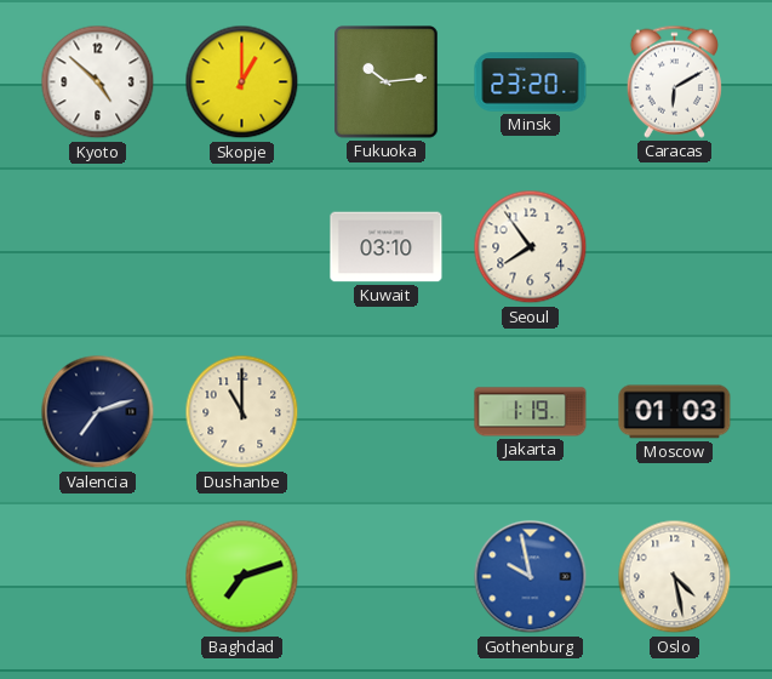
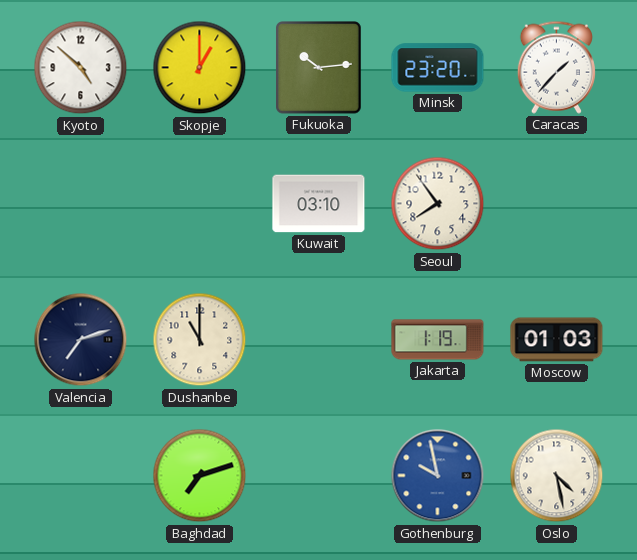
Caracas: 6:10 -> 1:37
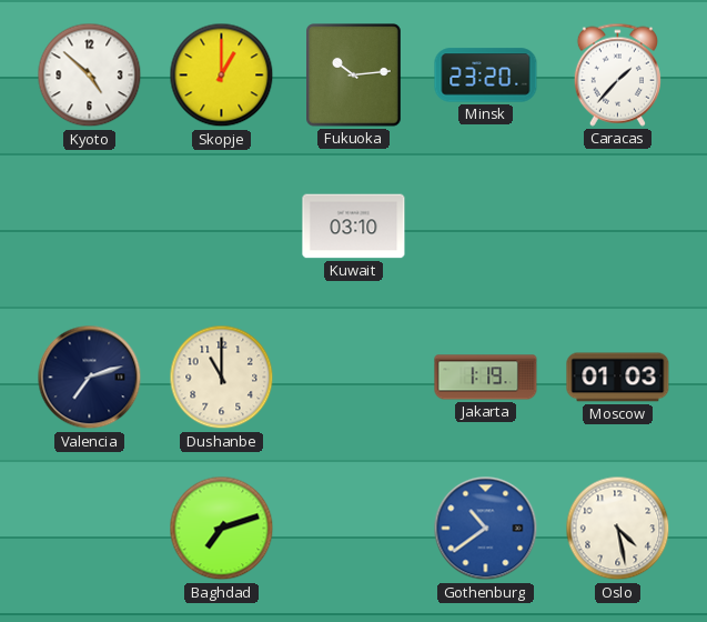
Seoul: 7:54 -> none
Gothenburg: 9:58 -> 10:39
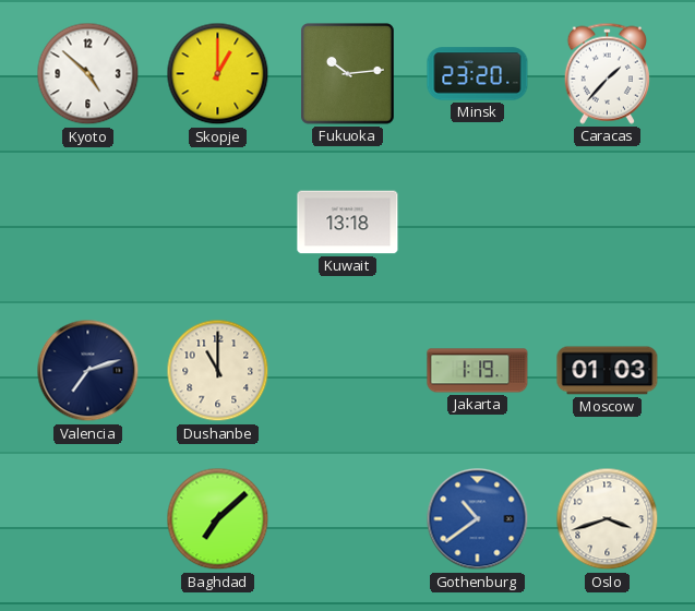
Kuwait: 03:10 -> 13:18
Baghdad: 7:12 -> 7:08
Oslo: 4:28 -> 3:42
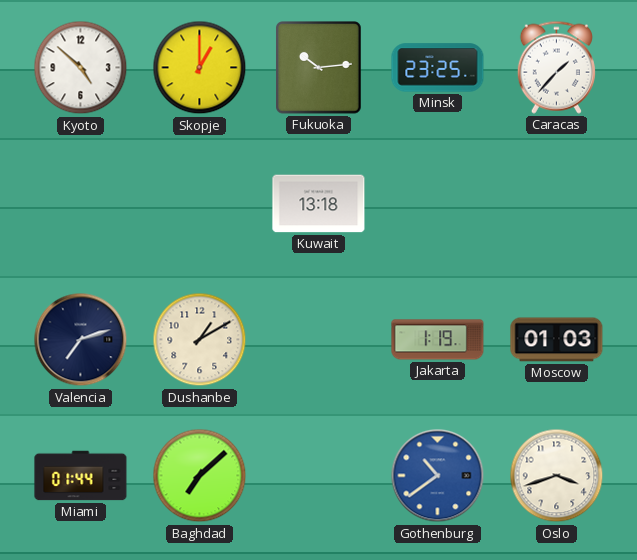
Minsk: 23:20 -> 23:25
Dushanbe: 11:00 -> 1:10
Miami: none -> 01:44
